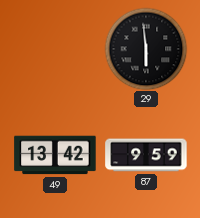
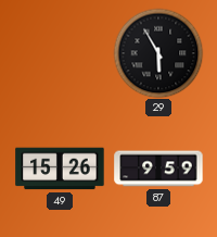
29: 5:59 -> 5:55
49: 13:42 -> 15:26
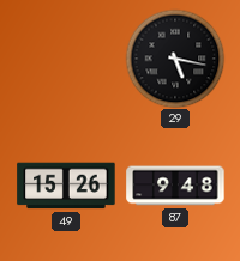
29: 5:55 -> 5:17
87: 9:59 -> 9:48
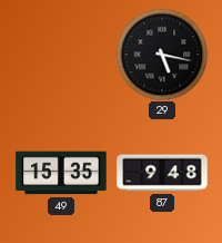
49: 15:26 -> 15:35
